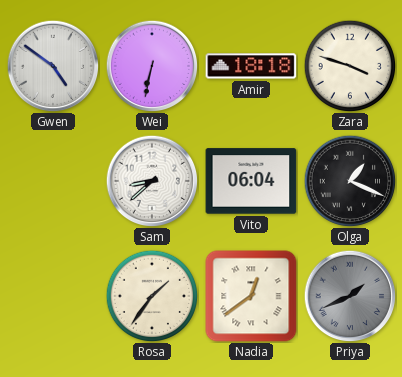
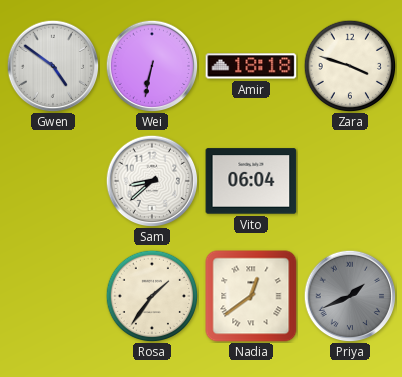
Olga: 1:19 -> none
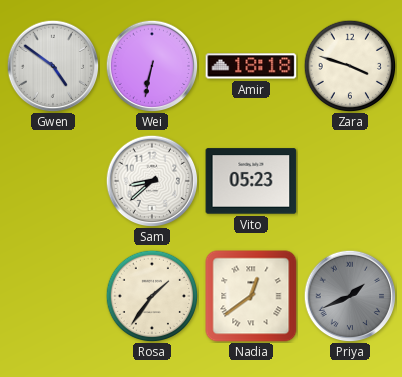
Vito: 06:04 -> 05:23
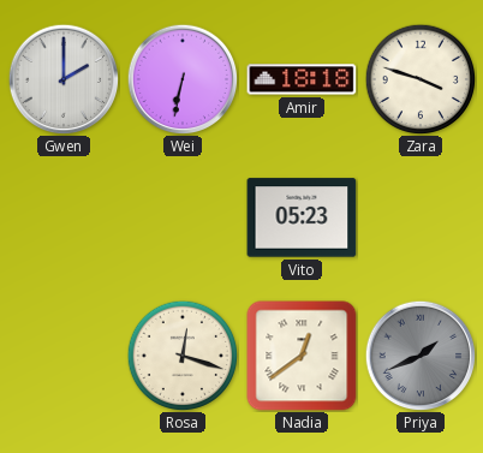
Gwen: 4:51 -> 2:00
Sam: 8:38 -> none
Rosa: 1:36 -> 12:18
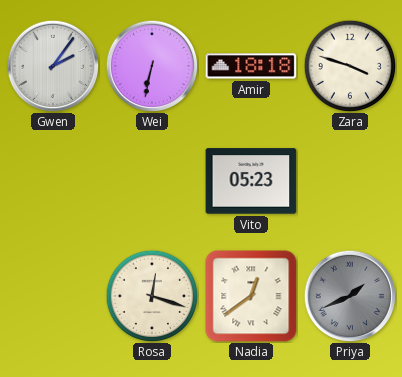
Gwen: 2:00 -> 2:06
